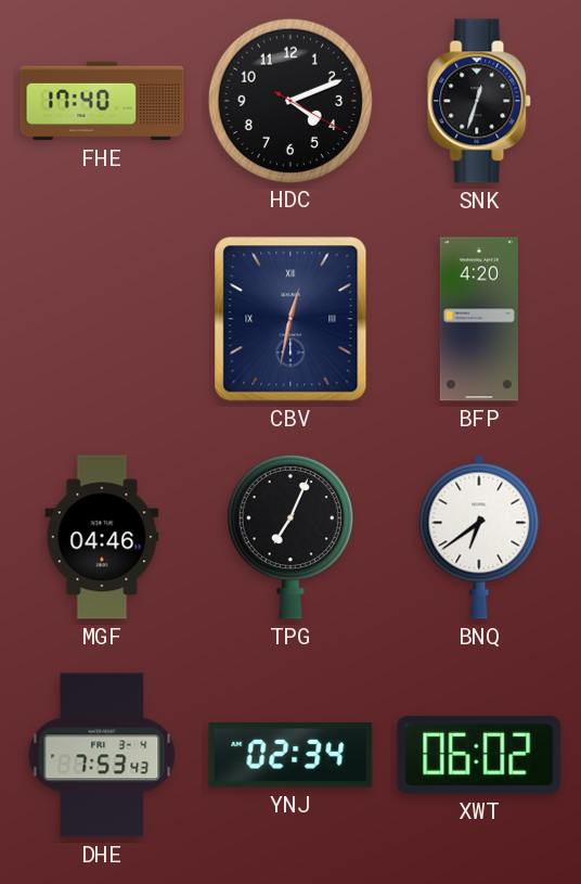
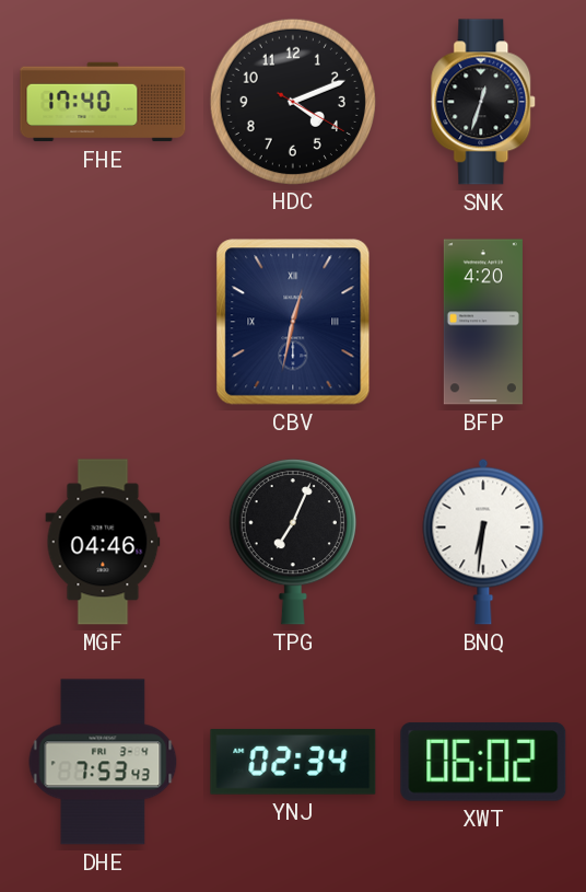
BNQ: 6:39 -> 6:31
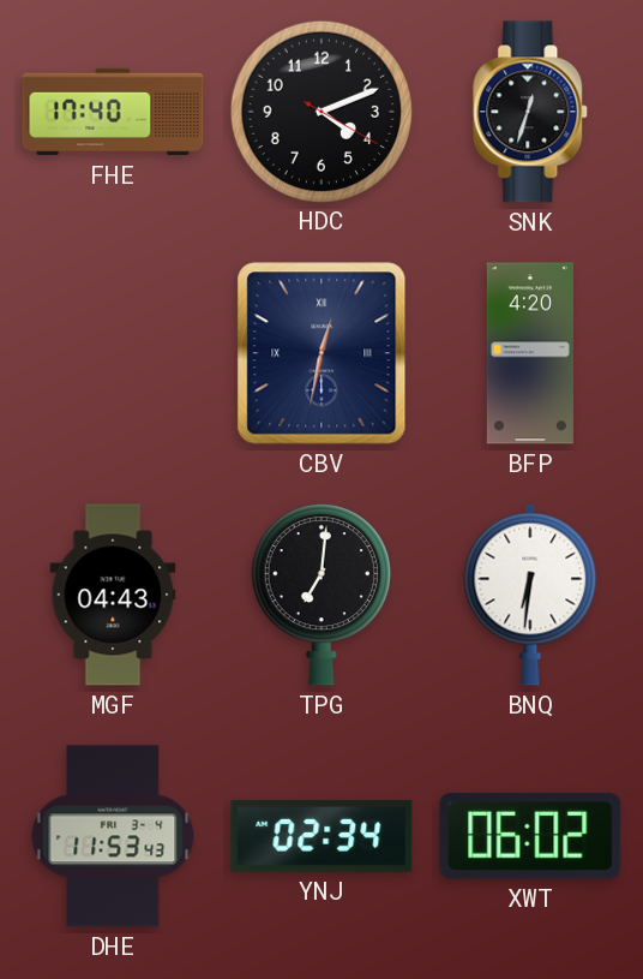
MGF: 04:46 -> 04:43
TPG: 7:04 -> 7:01
DHE: 7:53 -> 11:53
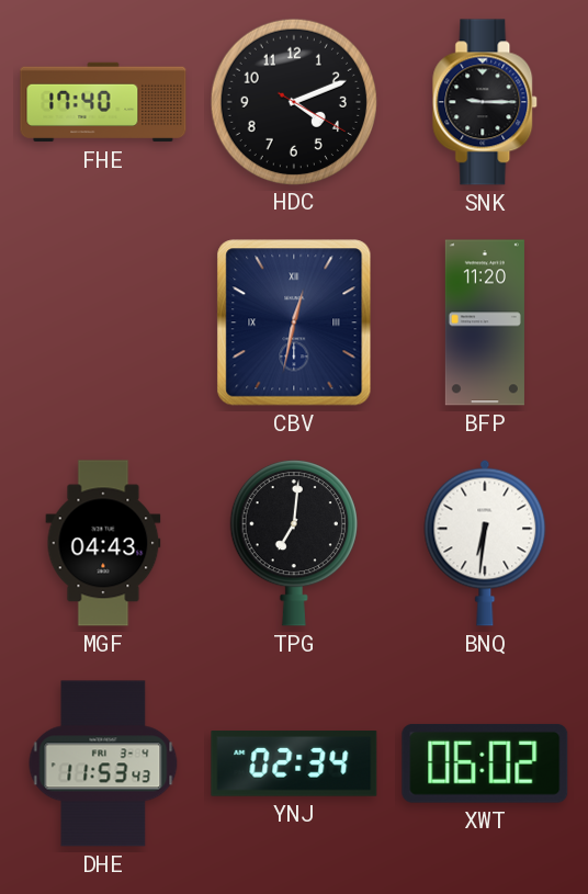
SNK: 12:33 -> 9:15
BFP: 4:20 -> 11:20
